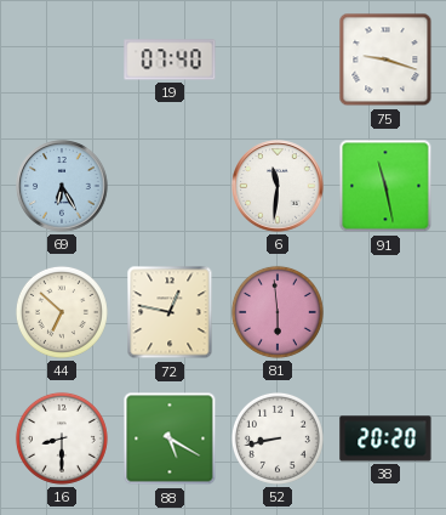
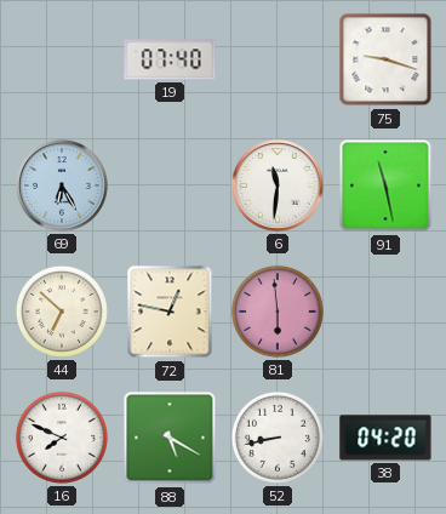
16: 8:30 -> 7:49
38: 20:20 -> 04:20
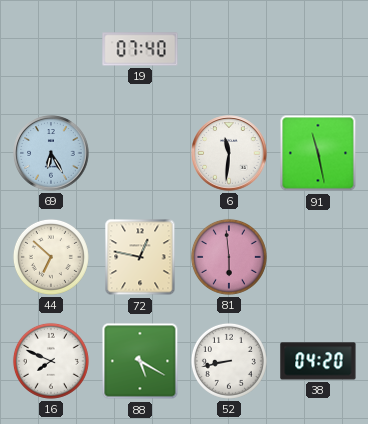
75: 9:18 -> none
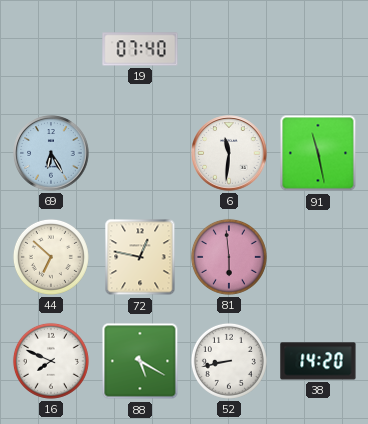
38: 04:20 -> 14:20
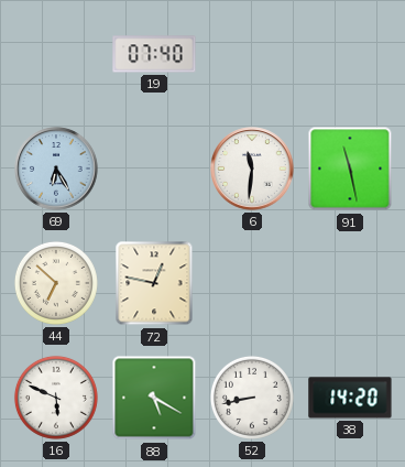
81: 5:59 -> none
16: 7:49 -> 5:49
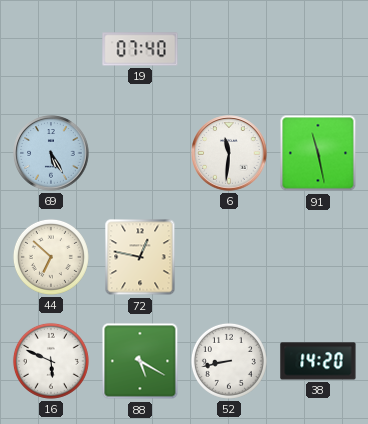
69: 6:25 -> 5:25
